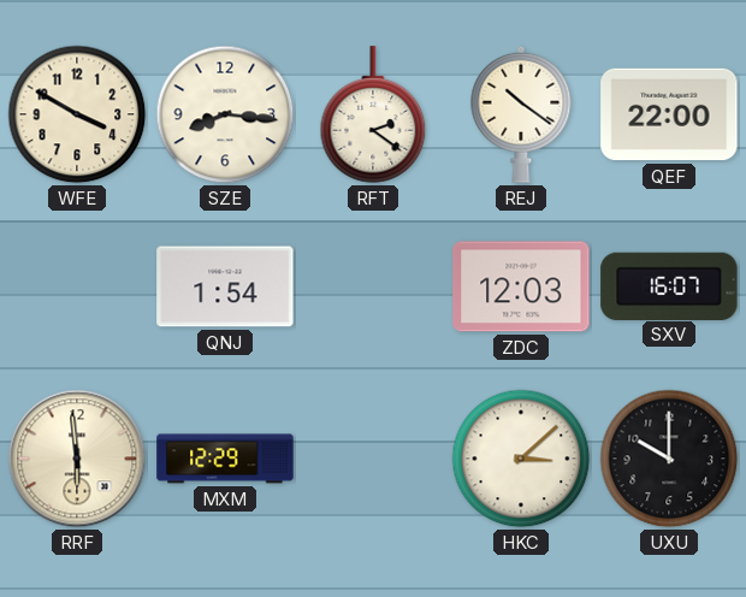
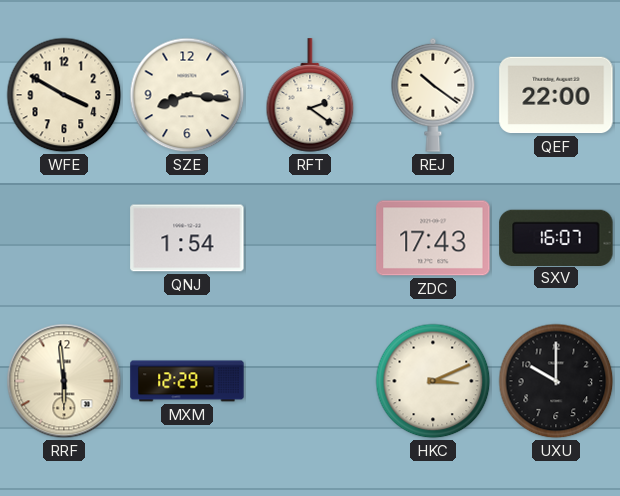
ZDC: 12:03 -> 17:43
HKC: 3:08 -> 3:11
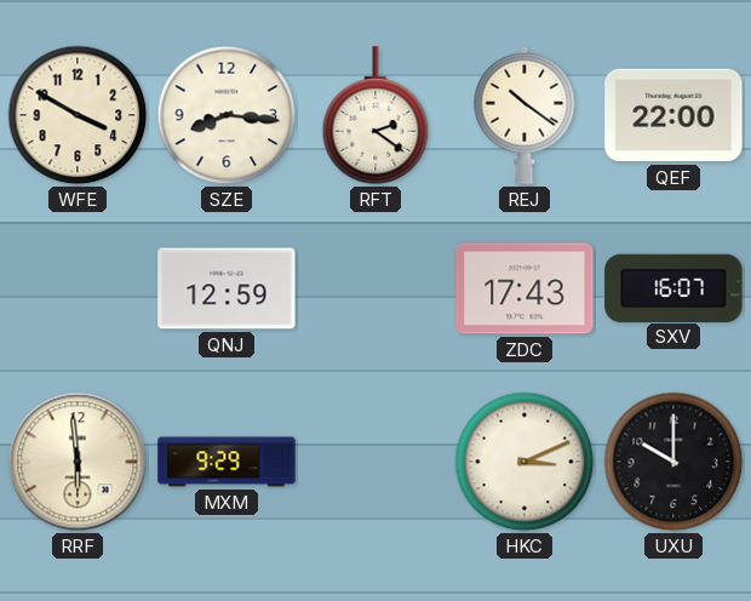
QNJ: 1:54 -> 12:59
MXM: 12:29 -> 9:29
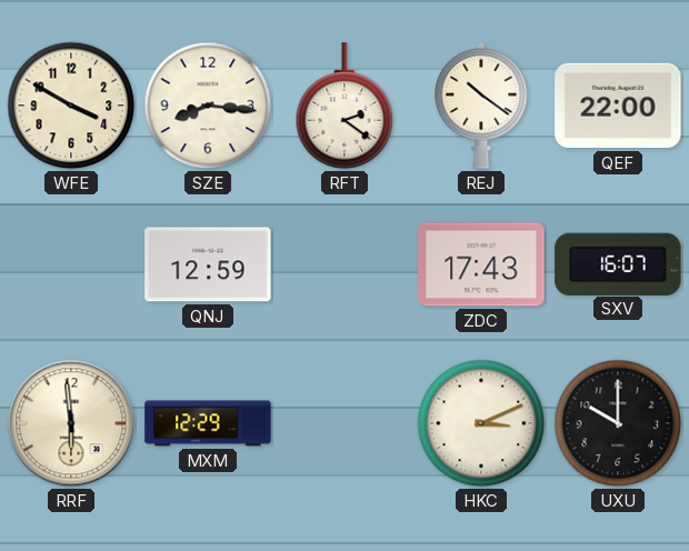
MXM: 9:29 -> 12:29
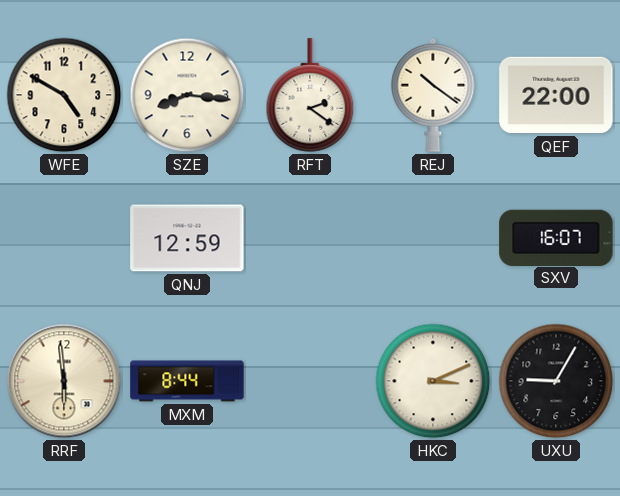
WFE: 3:50 -> 4:50
ZDC: 17:43 -> none
MXM: 12:29 -> 8:44
UXU: 10:00 -> 9:05
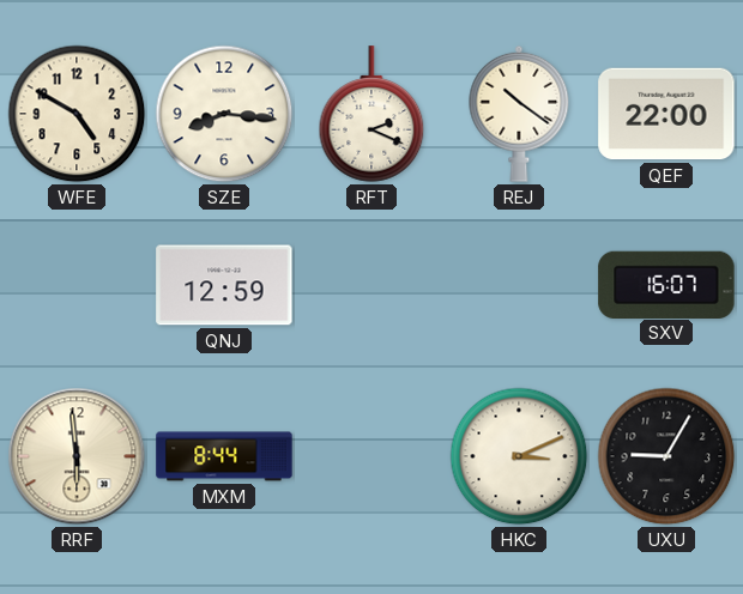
RFT: 2:21 -> 2:19
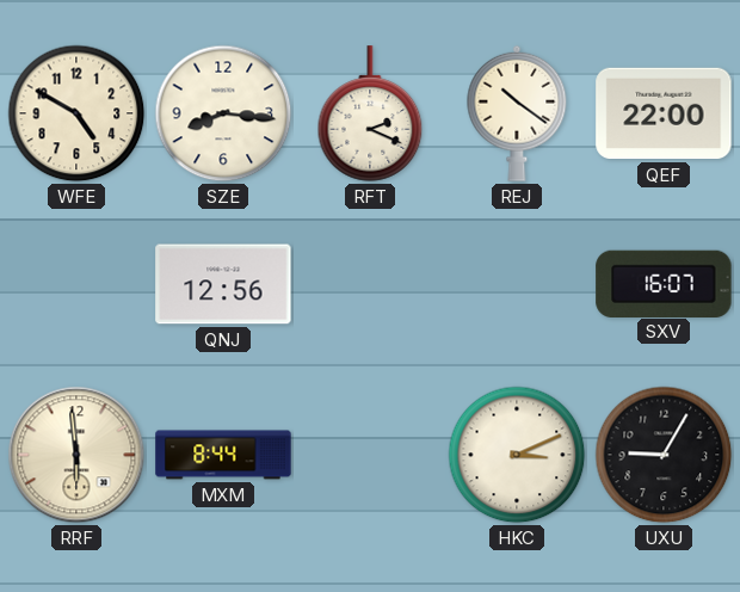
QNJ: 12:59 -> 12:56
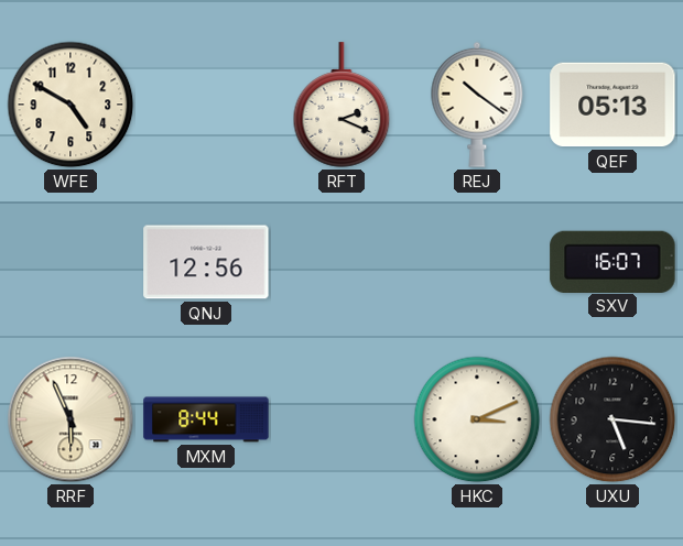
SZE: 8:16 -> none
QEF: 22:00 -> 05:13
RRF: 5:59 -> 5:56
UXU: 9:05 -> 5:16
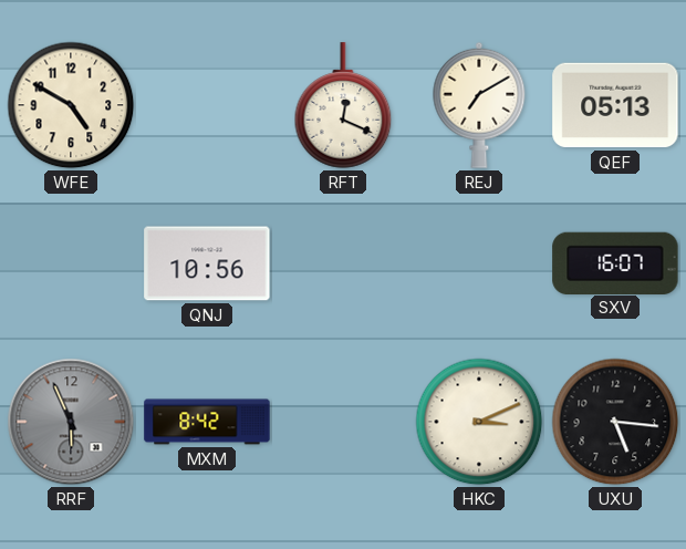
RFT: 2:19 -> 12:19
REJ: 10:21 -> 7:10
QNJ: 12:56 -> 10:56
RRF dial: cream -> grey
MXM: 8:44 -> 8:42
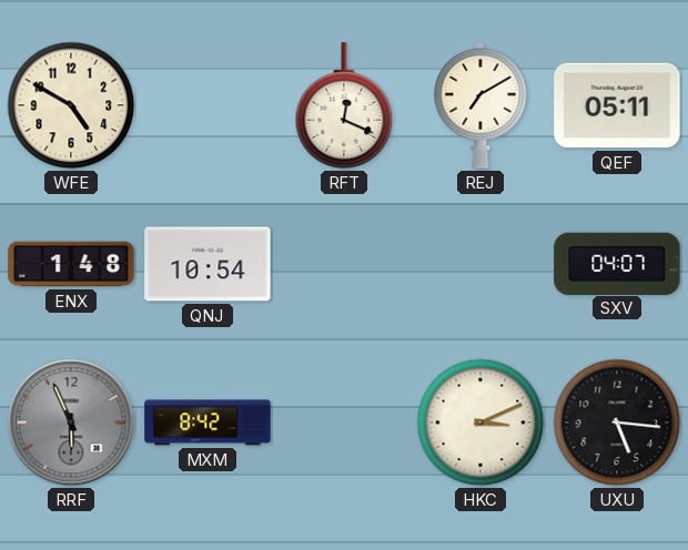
QEF: 05:13 -> 05:11
ENX: none -> 1:48
QNJ: 10:56 -> 10:54
SXV: 16:07 -> 04:07
